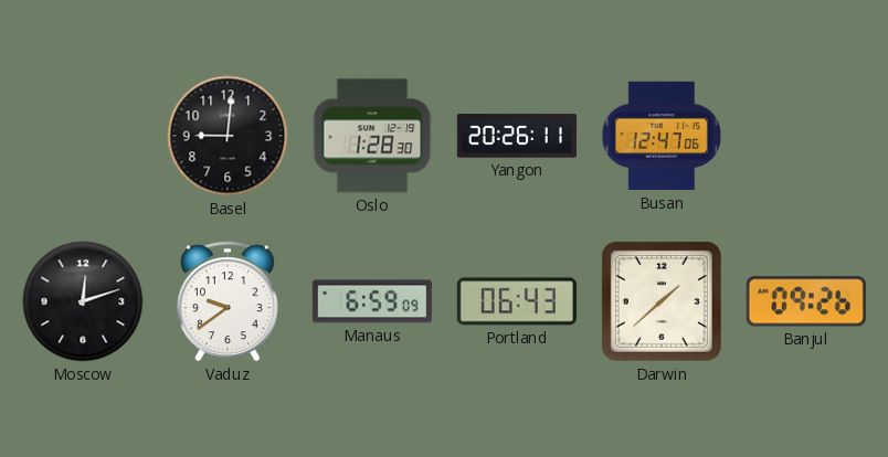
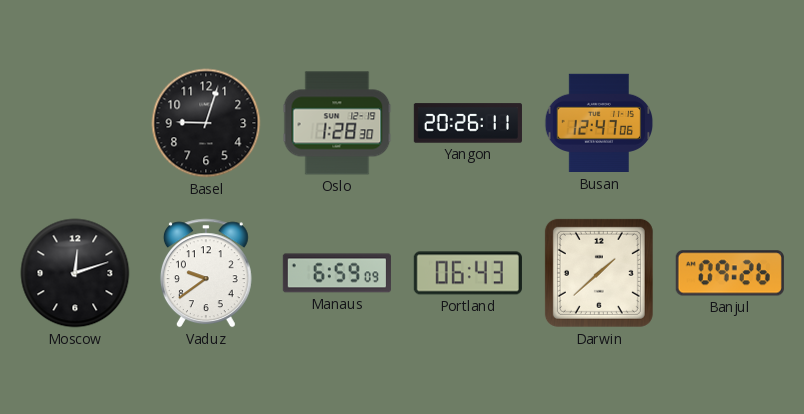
Basel: 9:01 -> 9:03
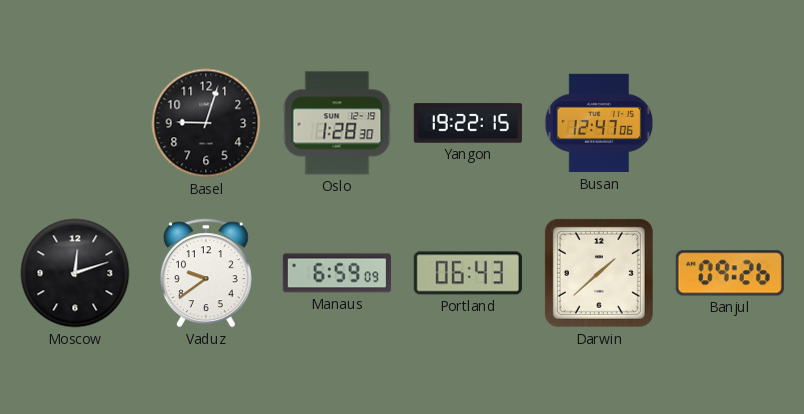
Yangon: 20:26 -> 19:22
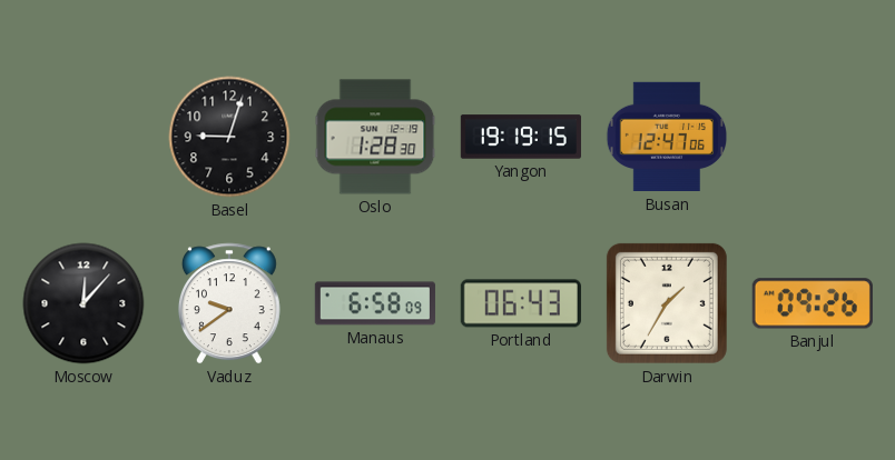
Yangon: 19:22 -> 19:19
Moscow: 12:12 -> 12:07
Manaus: 6:59 -> 6:58
Darwin: 1:38 -> 1:35
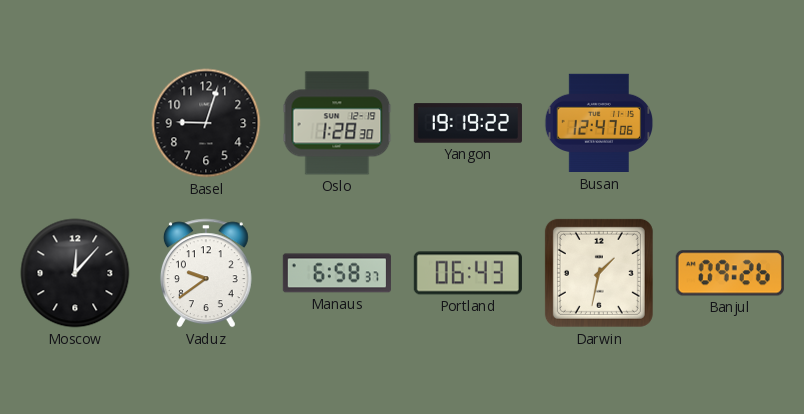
Yangon: 19:19:15 -> 19:19:22
Manaus: 6:58:09 -> 6:58:37
Darwin: 1:35 -> 1:32
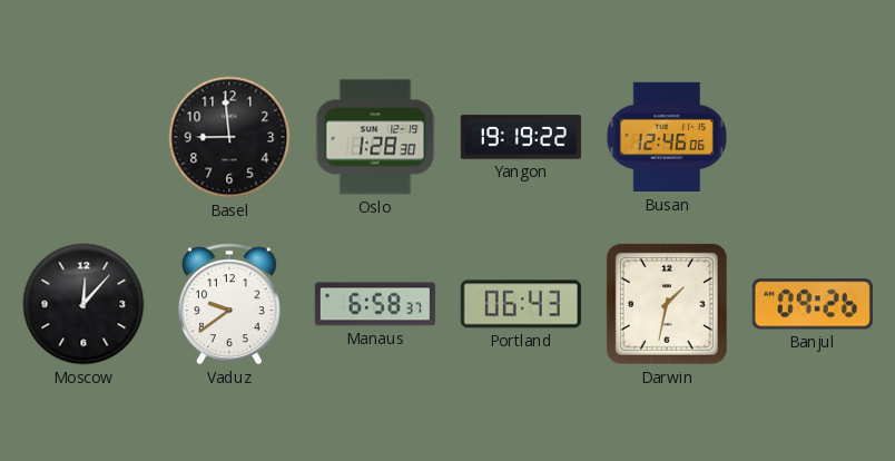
Basel: 9:03 -> 8:59
Busan: 12:47 -> 12:46
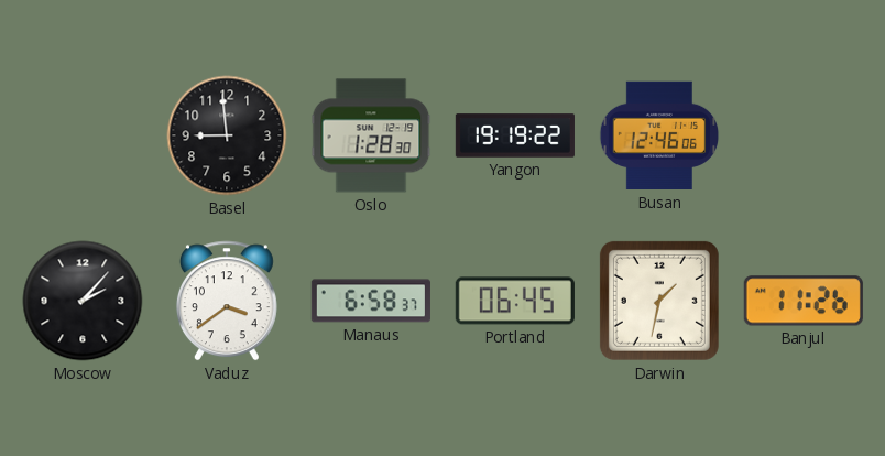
Moscow: 12:07 -> 2:07
Vaduz: 9:39 -> 3:39
Portland: 06:43 -> 06:45
Banjul: 09:26 -> 11:26
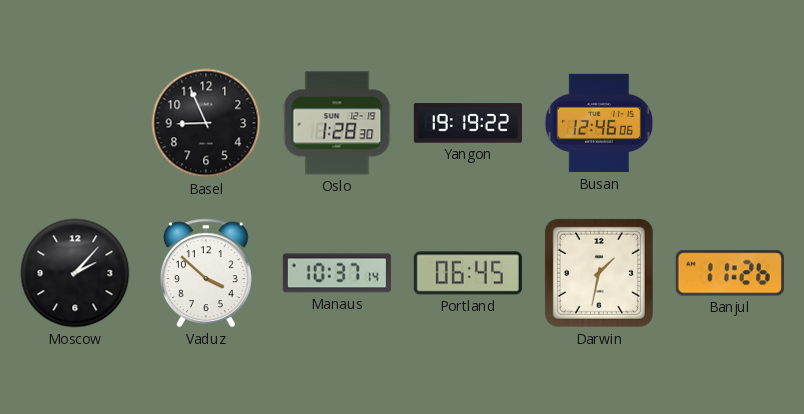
Basel: 8:59 -> 8:56
Vaduz: 3:39 -> 3:52
Manaus: 6:58 -> 10:37
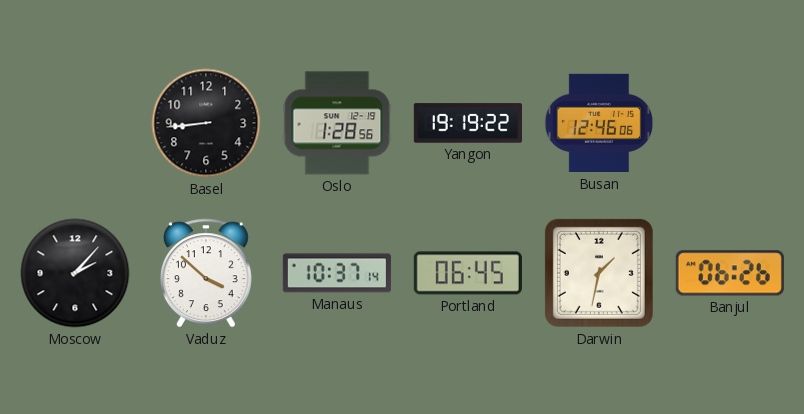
Basel: 8:56 -> 8:44
Oslo: 1:28:30 -> 1:28:56
Banjul: 11:26 -> 06:26
